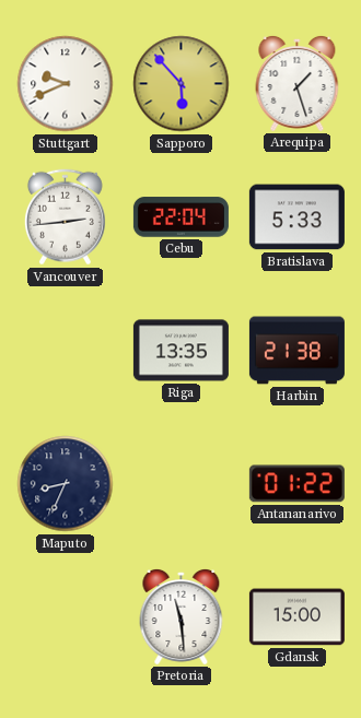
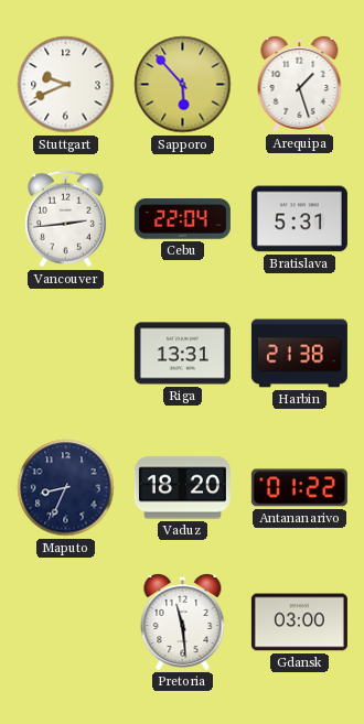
Bratislava: 5:33 -> 5:31
Riga: 13:35 -> 13:31
Vaduz: none -> 18:20
Gdansk: 15:00 -> 03:00
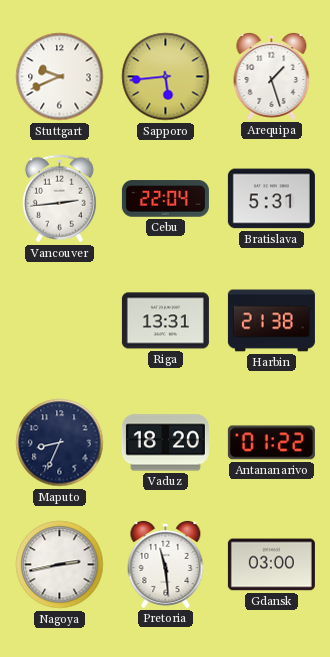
Sapporo: 5:53 -> 5:44
Nagoya: none -> 2:43
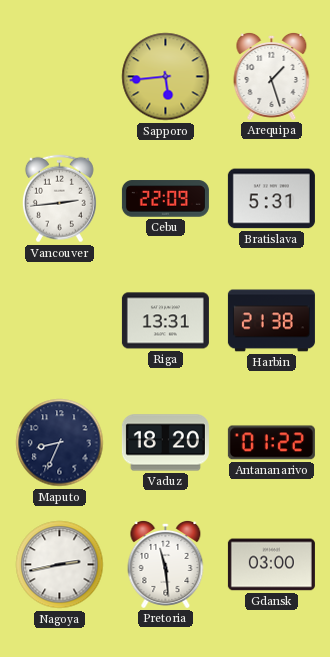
Stuttgart: 9:41 -> none
Cebu: 22:04 -> 22:09
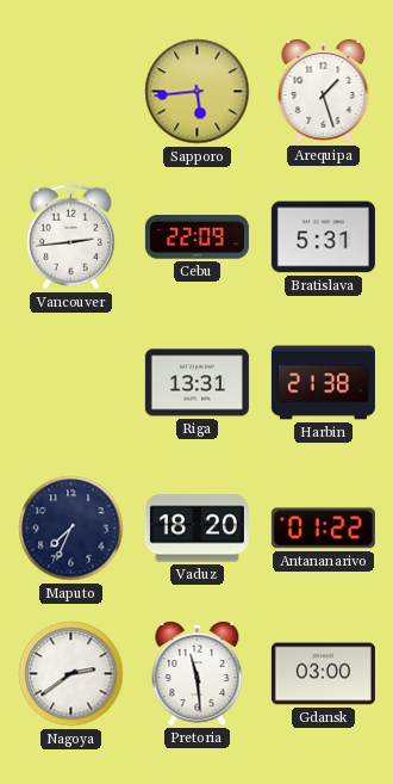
Maputo: 8:34 -> 7:34
Nagoya: 2:43 -> 2:39
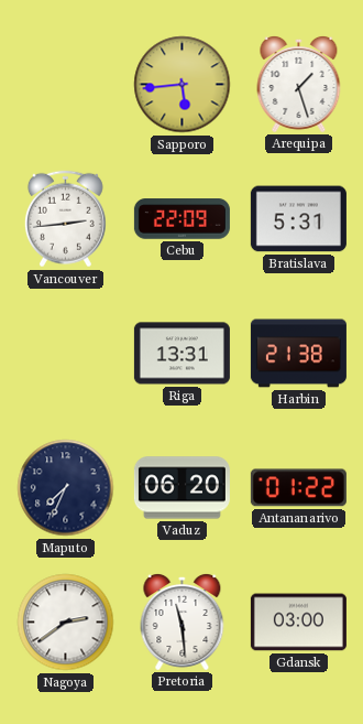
Vaduz: 18:20 -> 06:20
